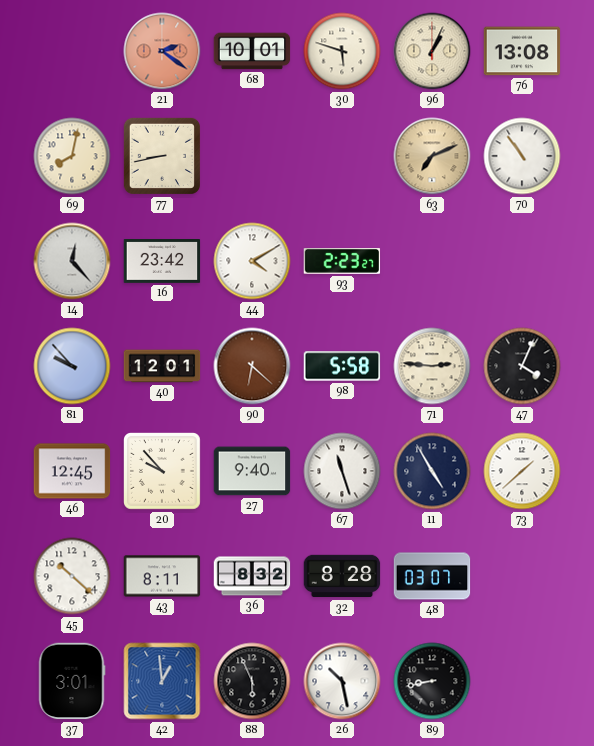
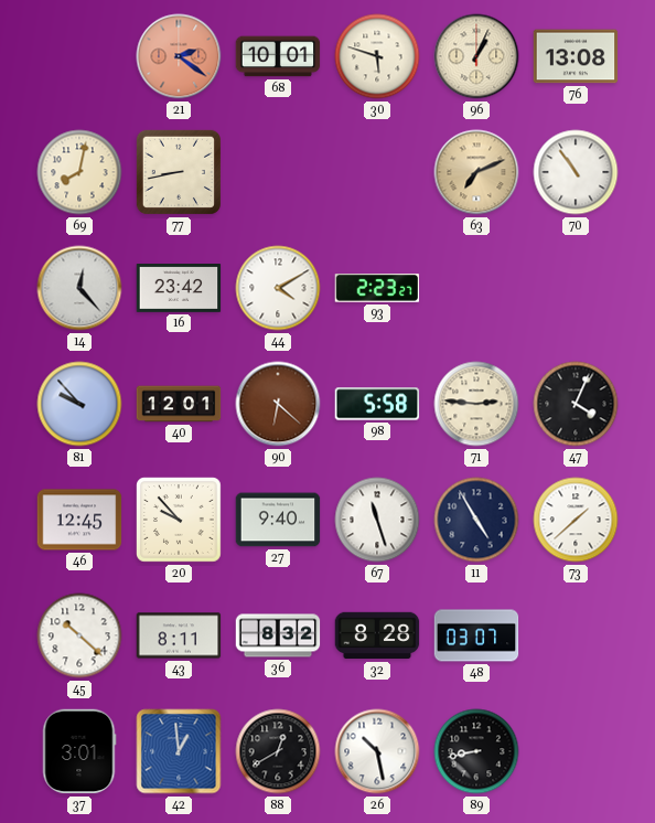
88: 5:56 -> 12:40
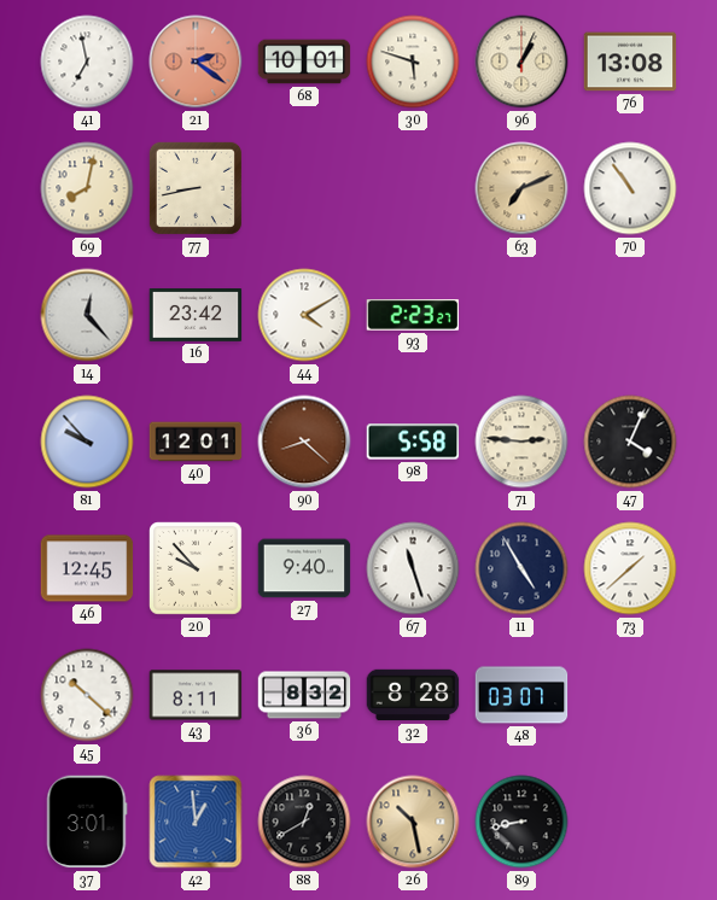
41: none -> 6:58
90: 6:22 -> 8:22
26 dial: white -> champagne
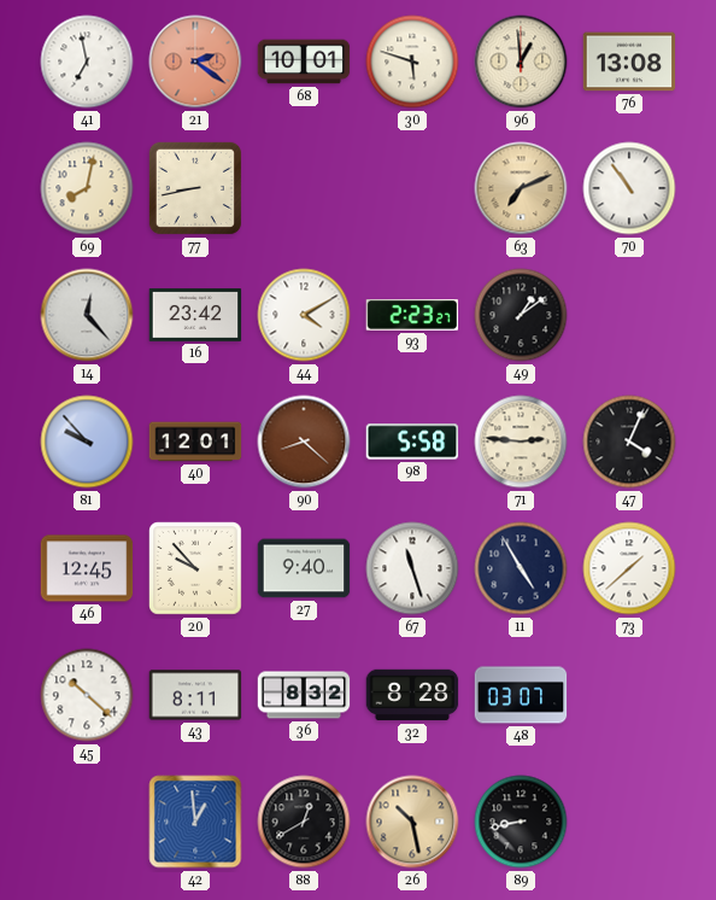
96: 1:04 -> 12:59
49: none -> 1:09
37: 3:01 -> none
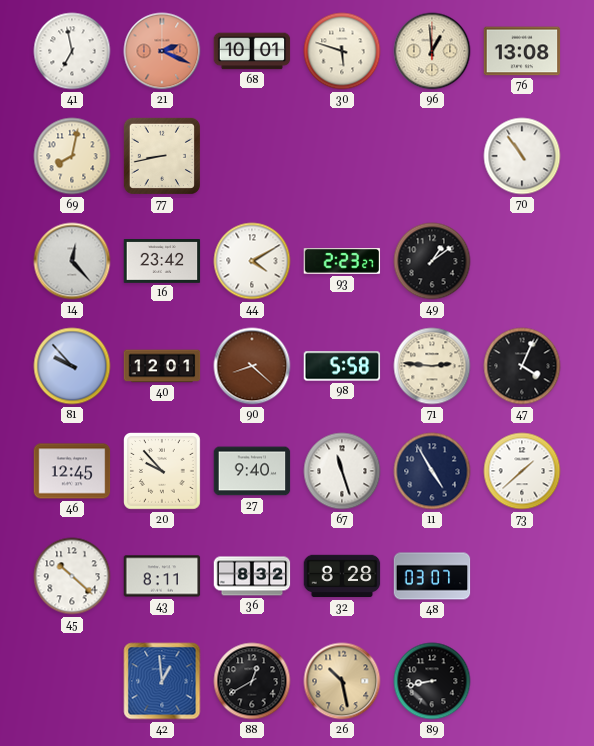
21: 2:21 -> 2:19
63: 7:11 -> none
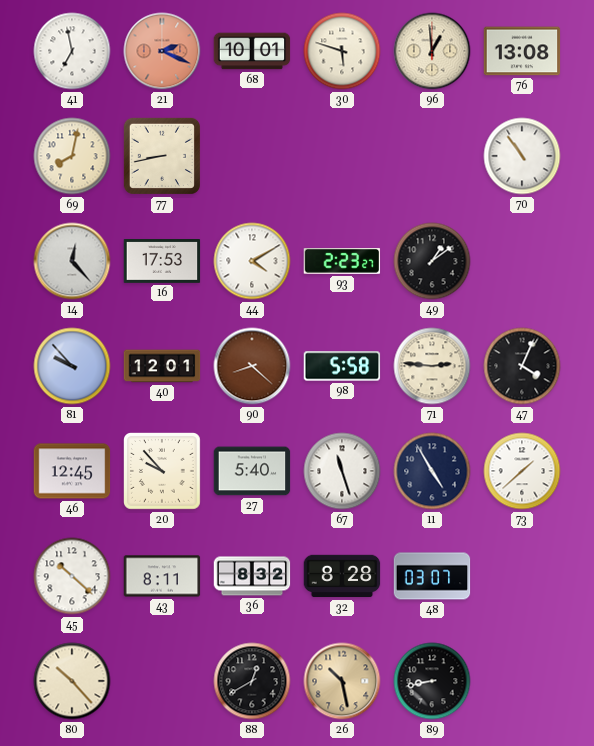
16: 23:42 -> 17:53
27: 9:40 -> 5:40
80: none -> 10:23
42: 12:59 -> none
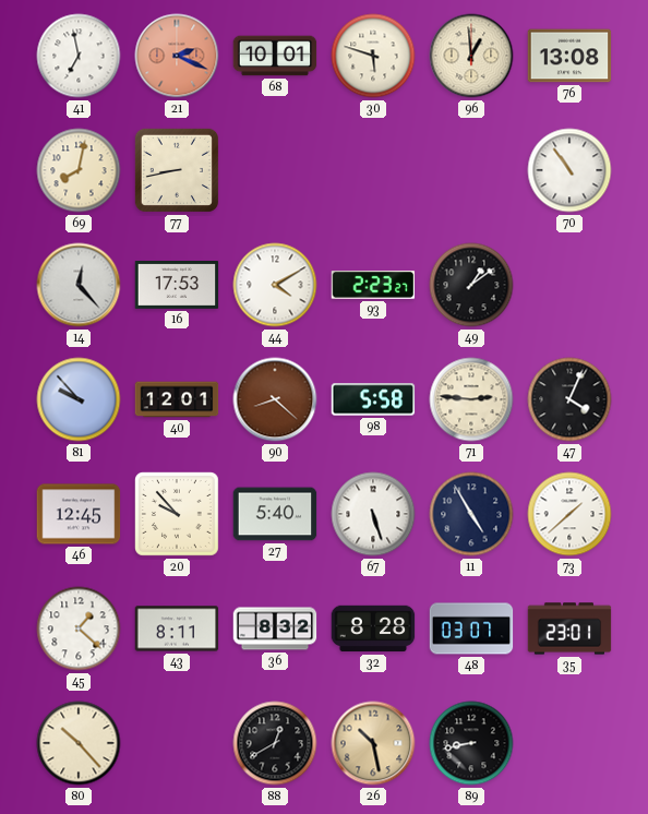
67: 11:27 -> 5:27
45: 10:22 -> 1:22
35: none -> 23:01
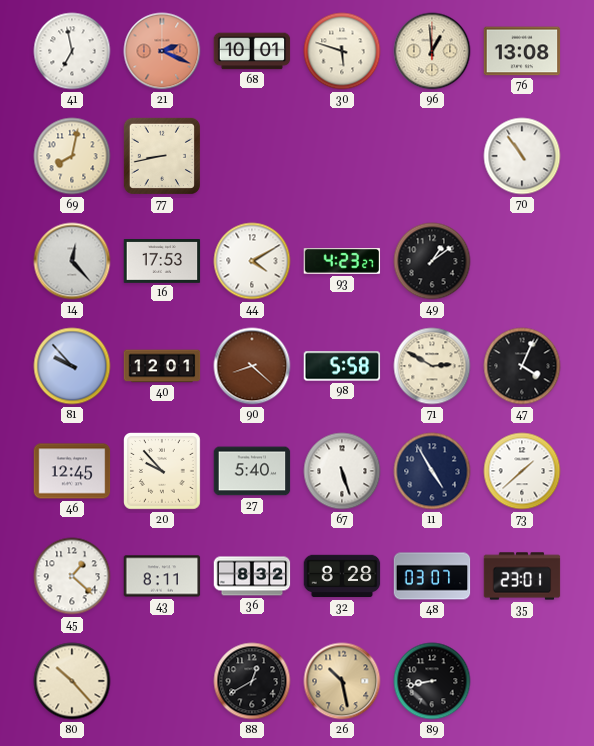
93: 2:23 -> 4:23
71: 2:46 -> 2:50
